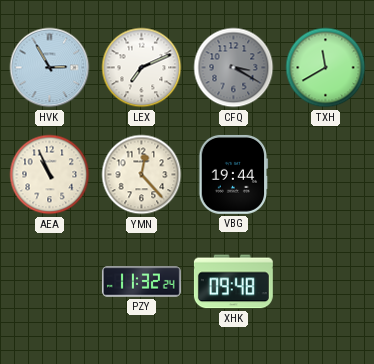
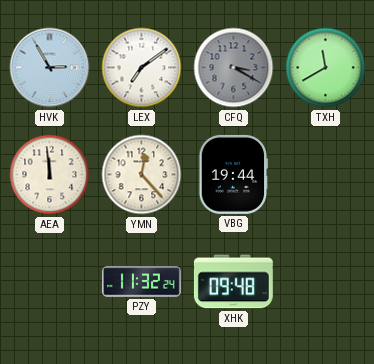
LEX: 7:11 -> 7:09
AEA: 10:56 -> 11:59
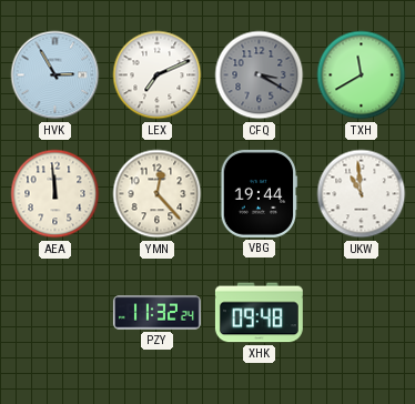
LEX: 7:09 -> 7:11
UKW: none -> 10:59
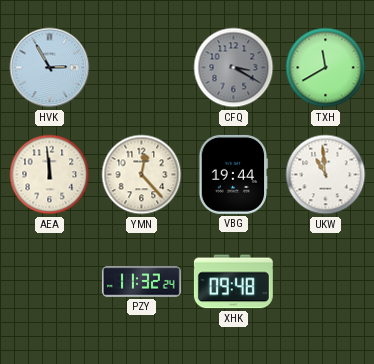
LEX: 7:11 -> none
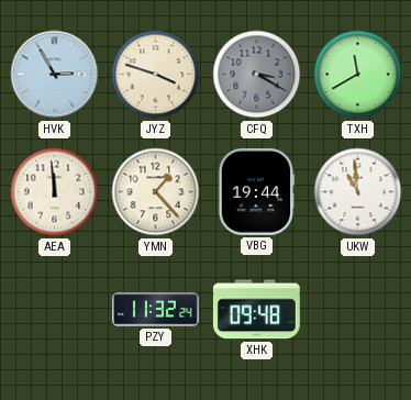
JYZ: none -> 3:48
YMN: 12:23 -> 1:23
